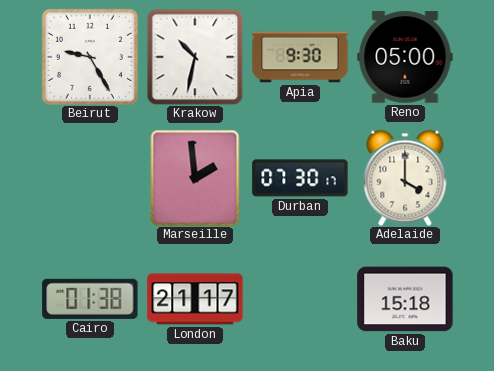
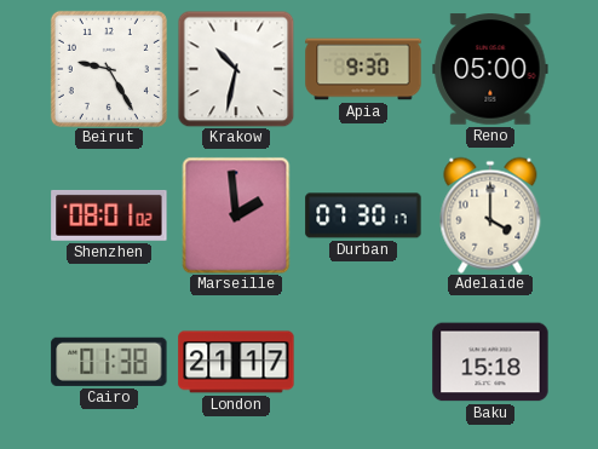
Shenzhen: none -> 08:01
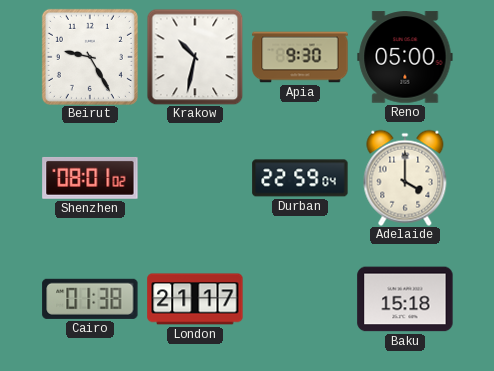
Marseille: 1:59 -> none
Durban: 07:30 -> 22:59
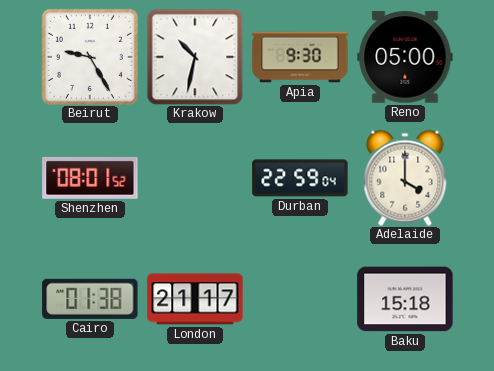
Shenzhen: 08:01:02 -> 08:01:52
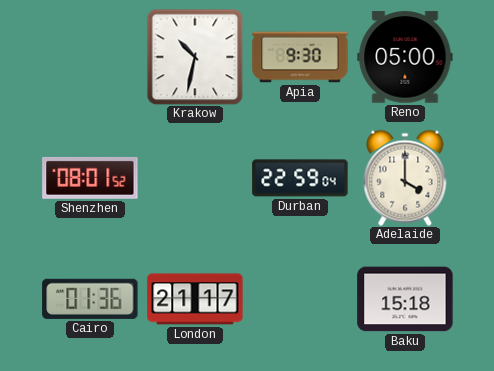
Beirut: 9:25 -> none
Cairo: 01:38 -> 01:36
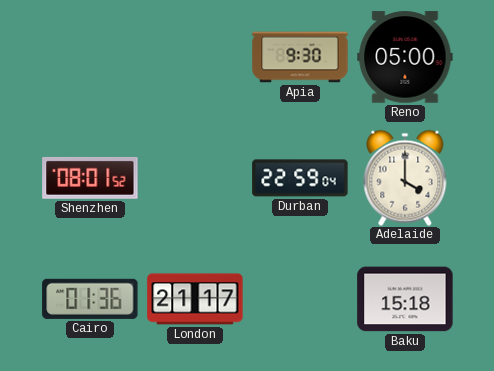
Krakow: 10:32 -> none
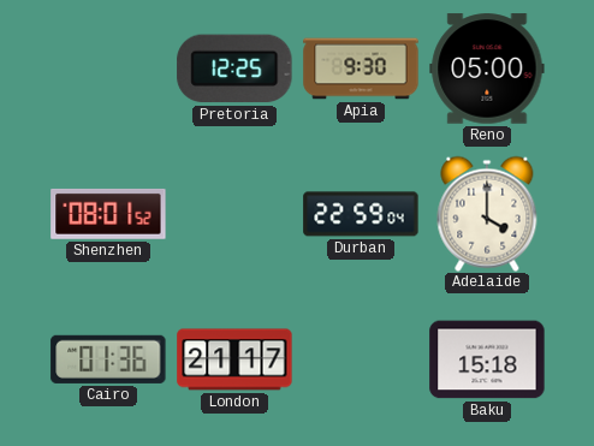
Pretoria: none -> 12:25
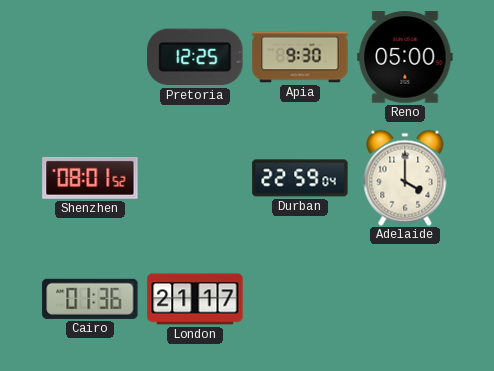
Baku: 15:18 -> none
